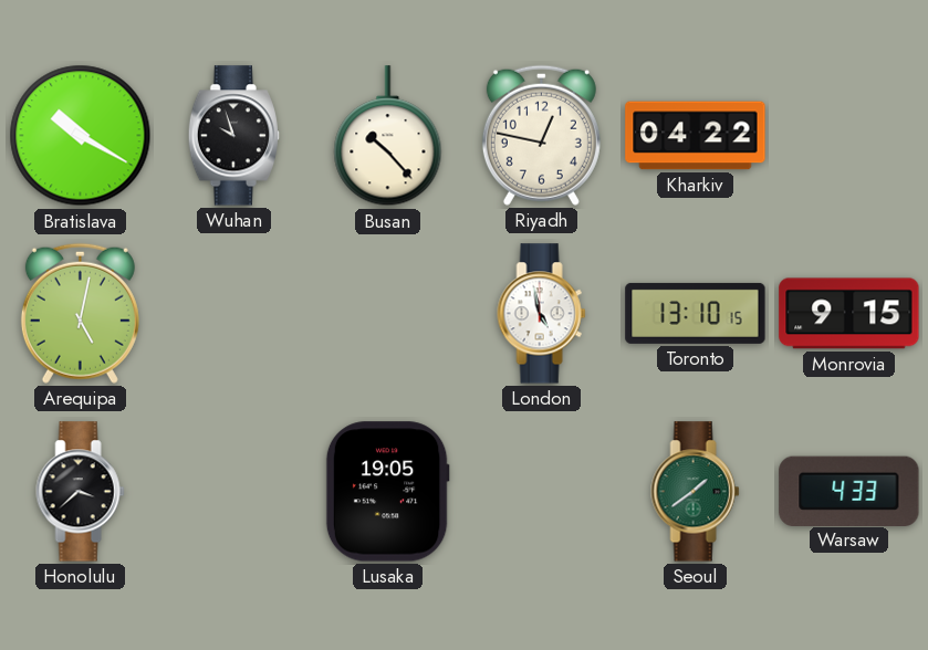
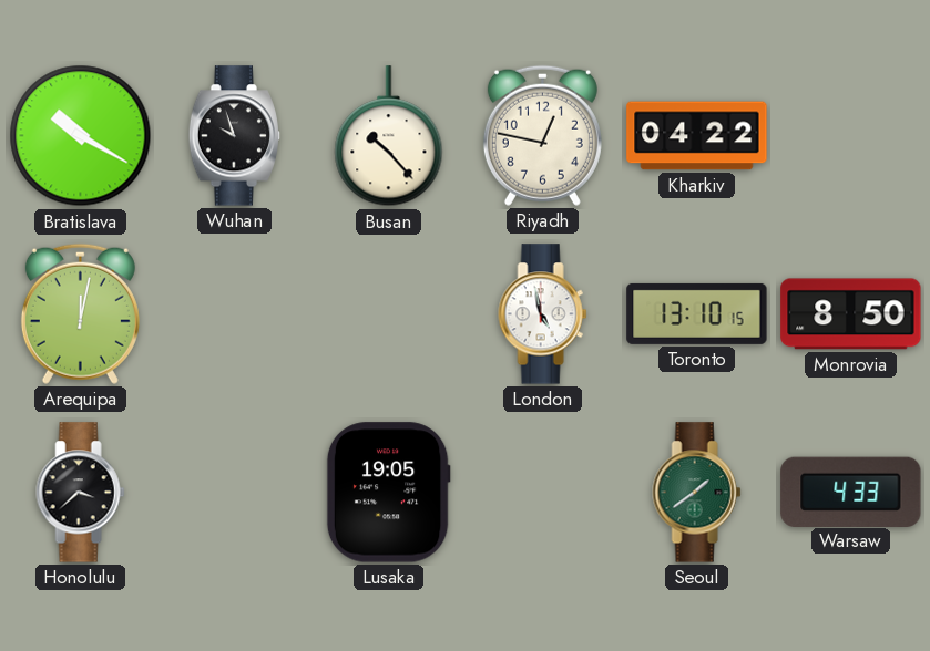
Arequipa: 5:02 -> 12:02
Monrovia: 9:15 -> 8:50
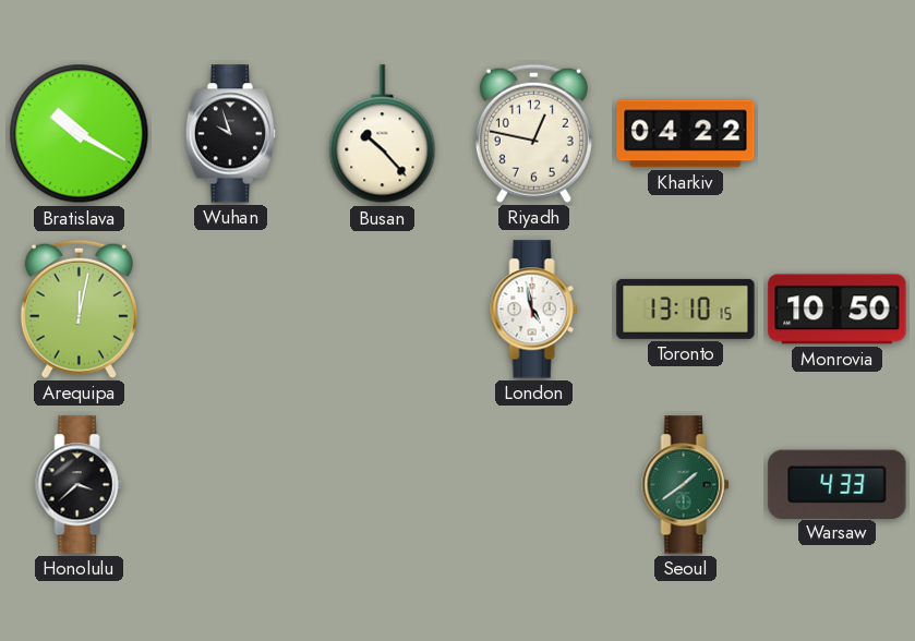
Monrovia: 8:50 -> 10:50
Lusaka: 19:05 -> none
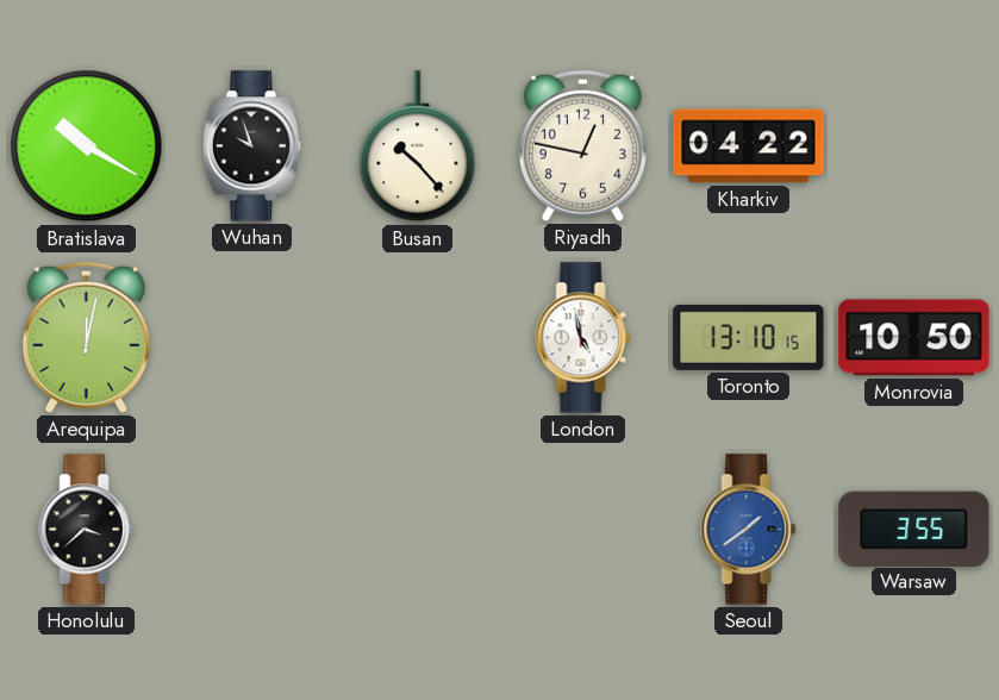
Seoul dial: green -> blue
Warsaw: 4:33 -> 3:55
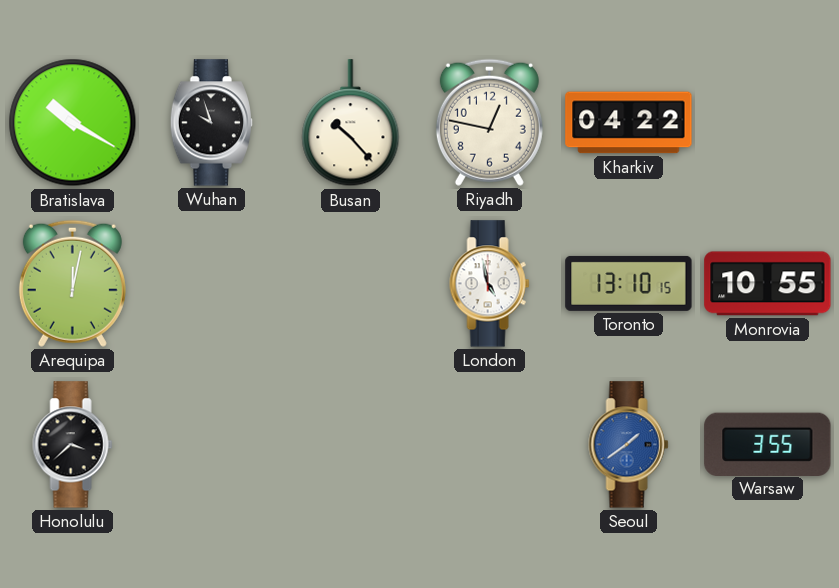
Monrovia: 10:50 -> 10:55
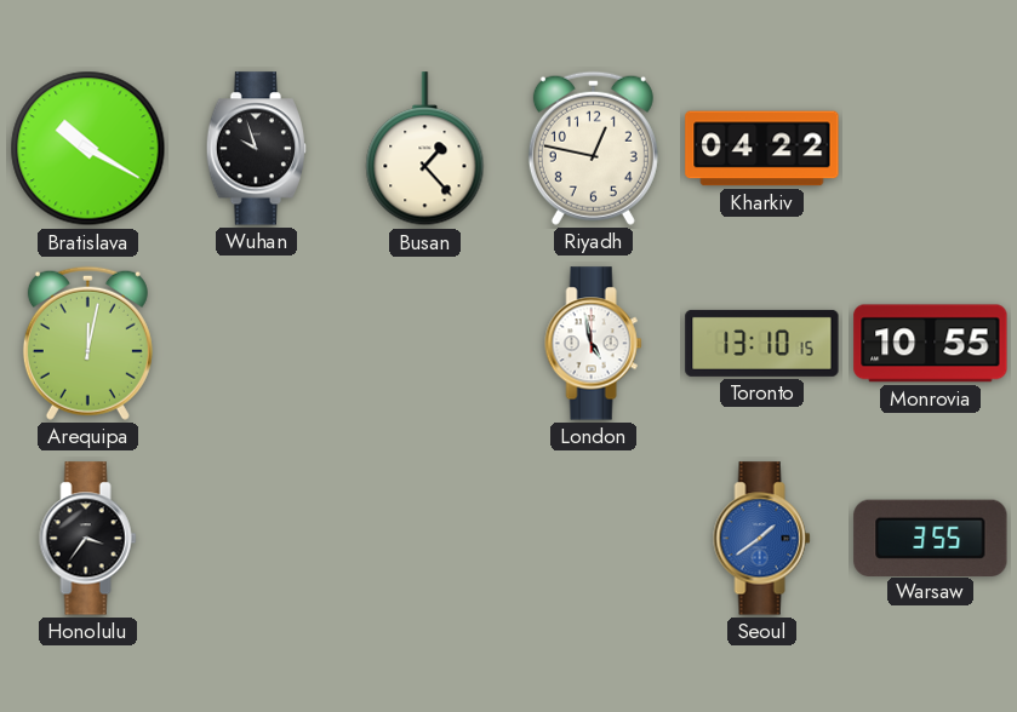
Busan: 10:23 -> 1:23
Honolulu: 3:38 -> 3:36
